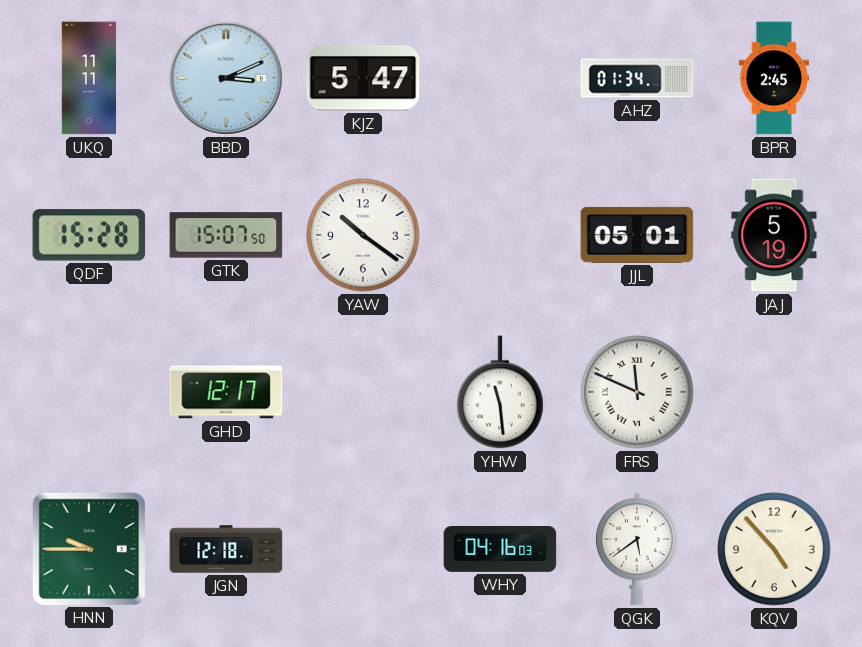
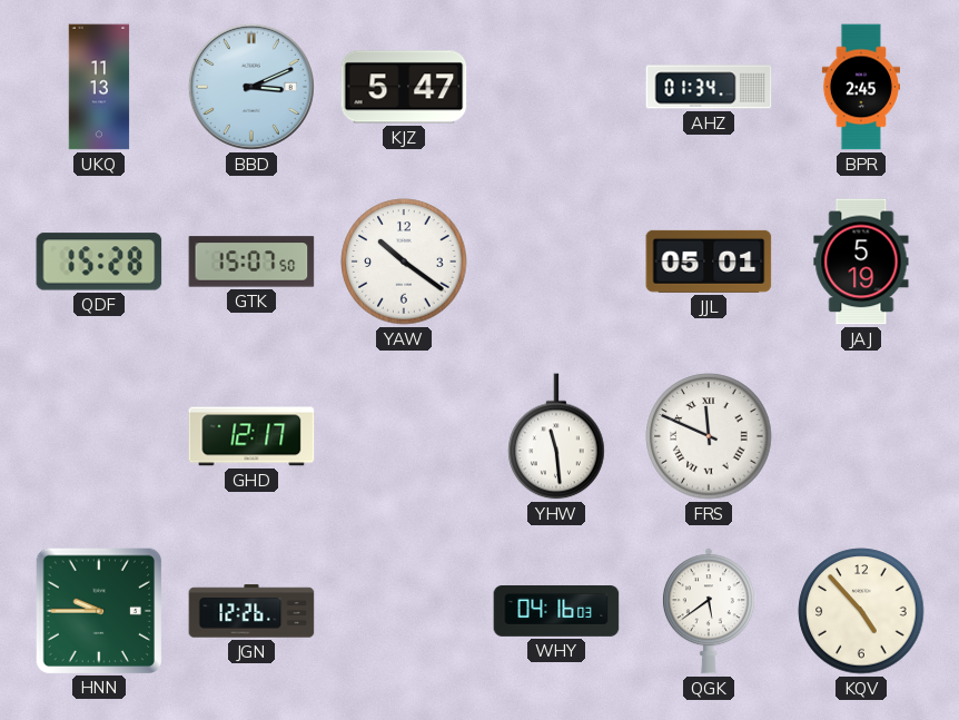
UKQ: 11:11 -> 11:13
JGN: 12:18 -> 12:26
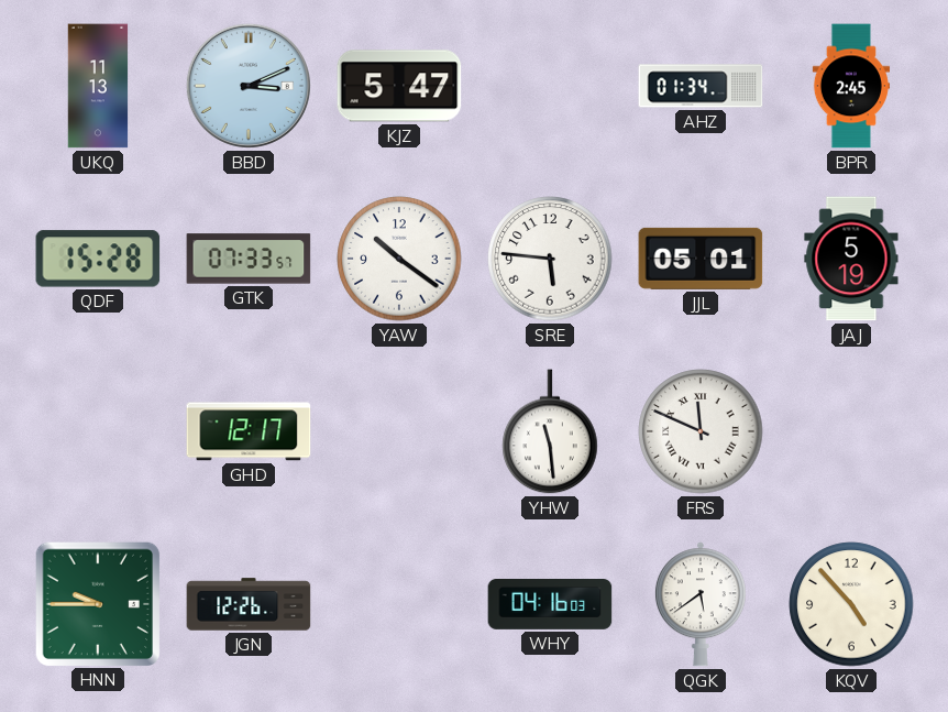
GTK: 15:07 -> 07:33
SRE: none -> 5:46
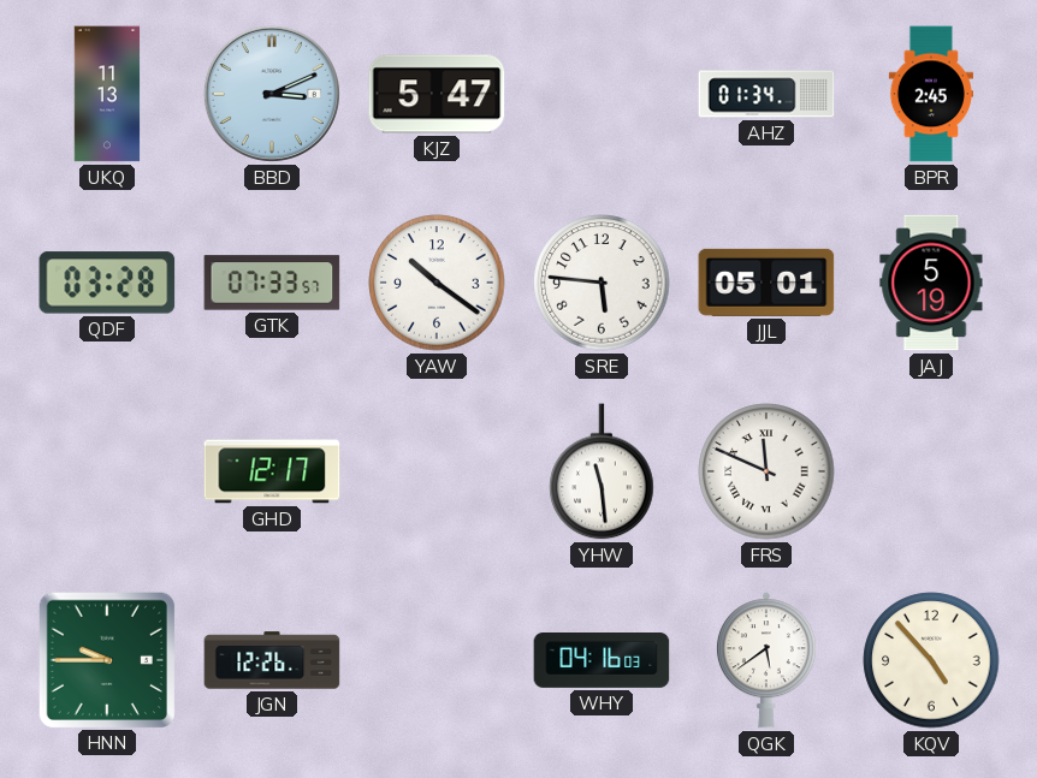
QDF: 15:28 -> 03:28
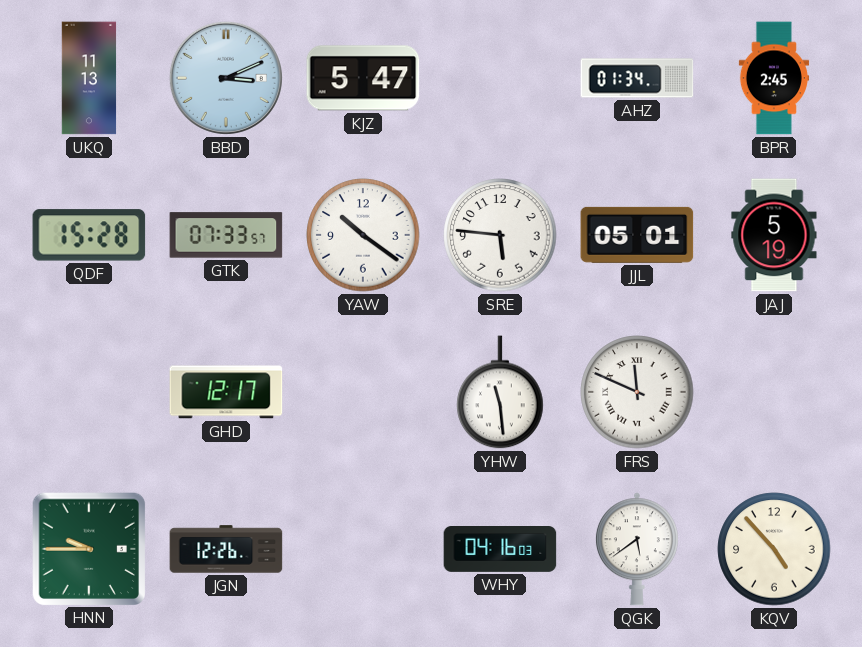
QDF: 03:28 -> 15:28
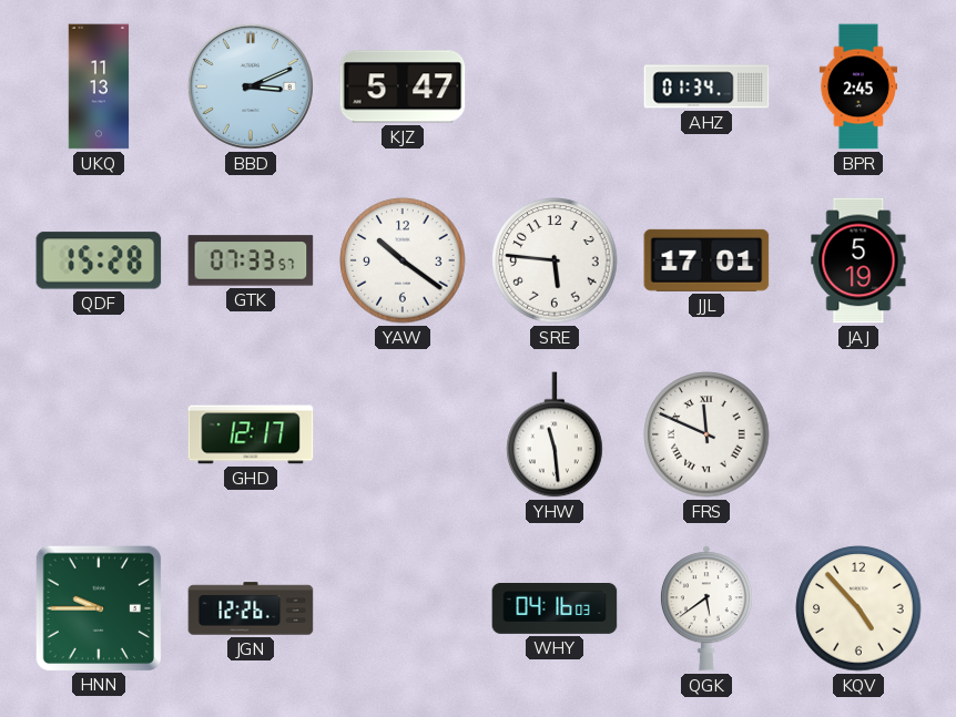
JJL: 05:01 -> 17:01
